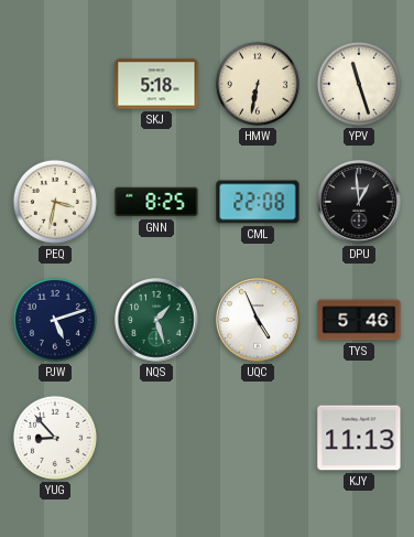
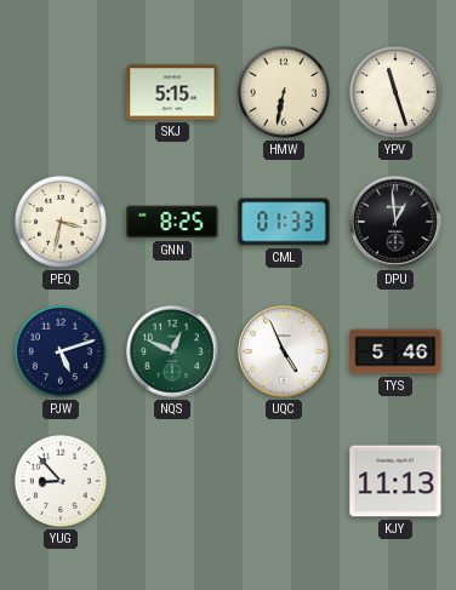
SKJ: 5:18 -> 5:15
CML: 22:08 -> 01:33
NQS: 1:27 -> 12:49
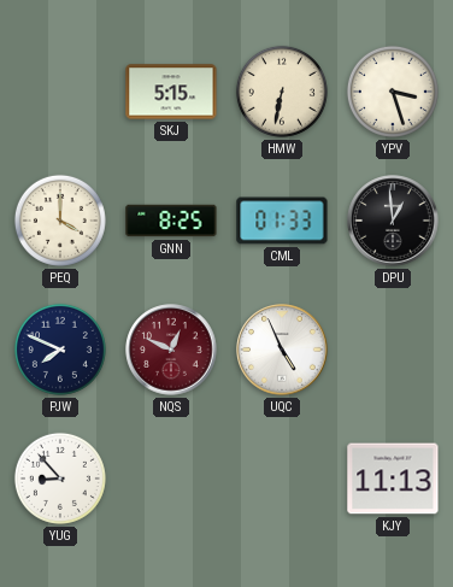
YPV: 11:27 -> 3:27
PEQ: 3:32 -> 4:00
PJW: 5:12 -> 7:49
NQS dial: green -> burgundy
TYS: 5:46 -> none
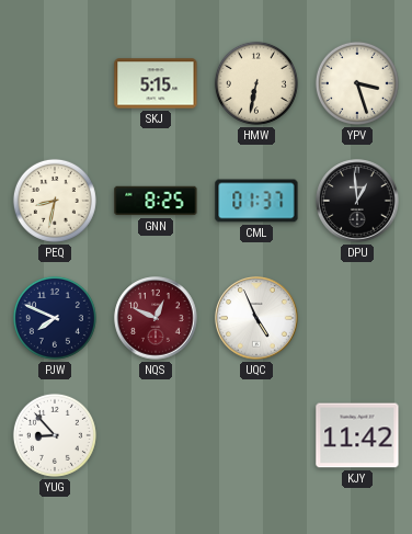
PEQ: 4:00 -> 8:32
CML: 01:33 -> 01:37
KJY: 11:13 -> 11:42
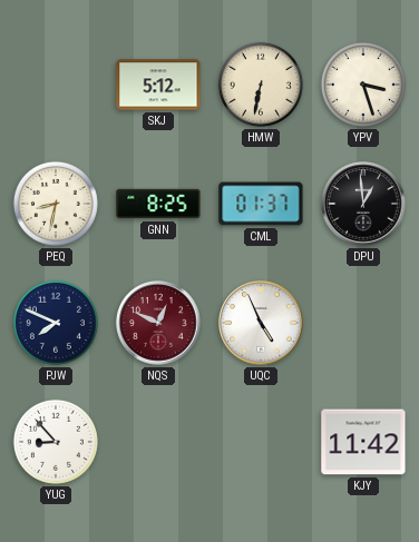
SKJ: 5:15 -> 5:12
